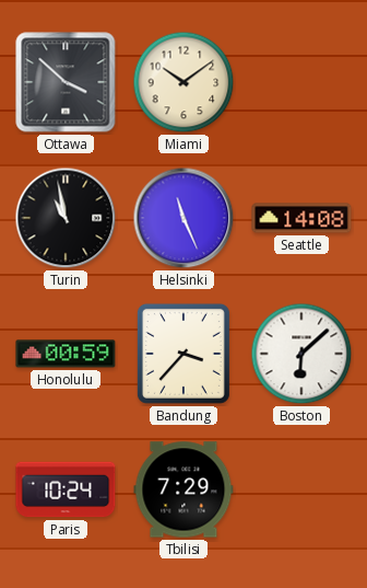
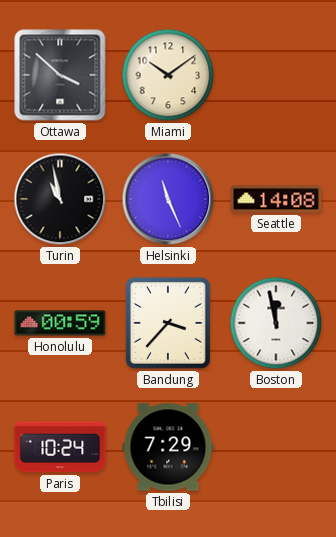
Boston: 6:08 -> 11:58
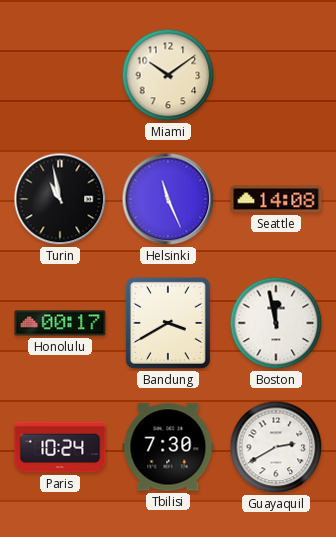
Ottawa: 3:52 -> none
Honolulu: 00:59 -> 00:17
Bandung: 3:37 -> 3:40
Tbilisi: 7:29 -> 7:30
Guayaquil: none -> 2:40
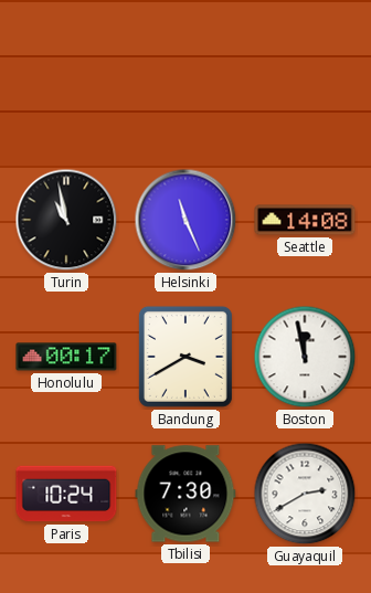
Miami: 10:09 -> none
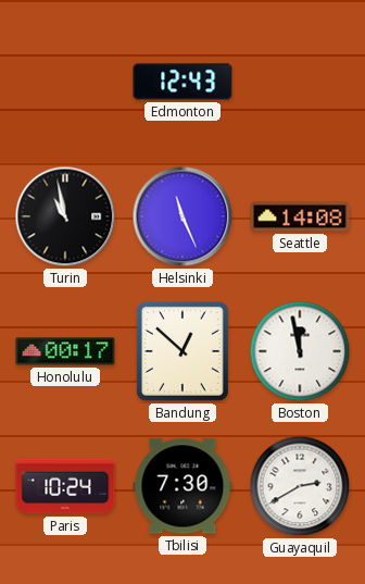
Edmonton: none -> 12:43
Bandung: 3:40 -> 12:52
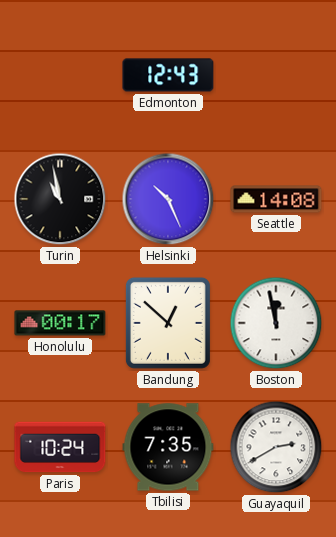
Helsinki: 11:26 -> 10:26
Tbilisi: 7:30 -> 7:35
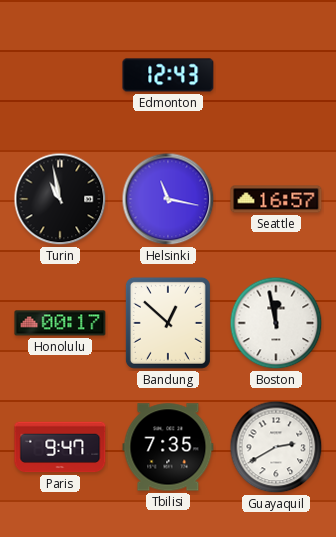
Helsinki: 10:26 -> 11:17
Seattle: 14:08 -> 16:57
Paris: 10:24 -> 9:47
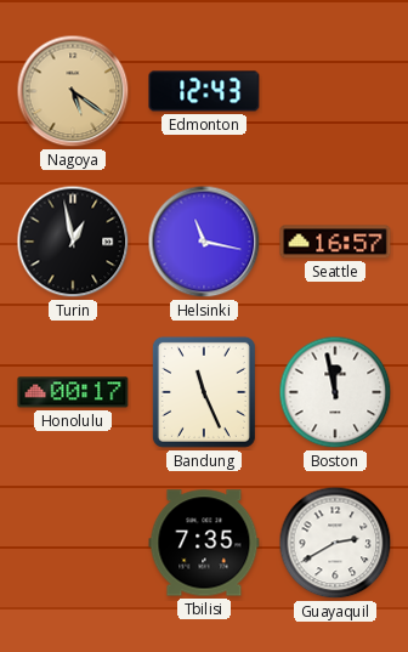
Nagoya: none -> 5:21
Turin: 10:58 -> 12:58
Bandung: 12:52 -> 11:26
Paris: 9:47 -> none
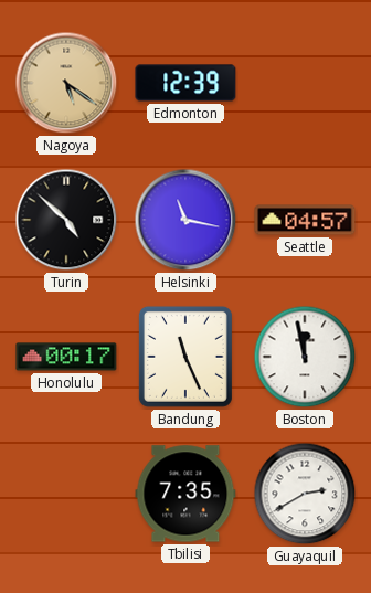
Edmonton: 12:43 -> 12:39
Turin: 12:58 -> 4:52
Seattle: 16:57 -> 04:57
